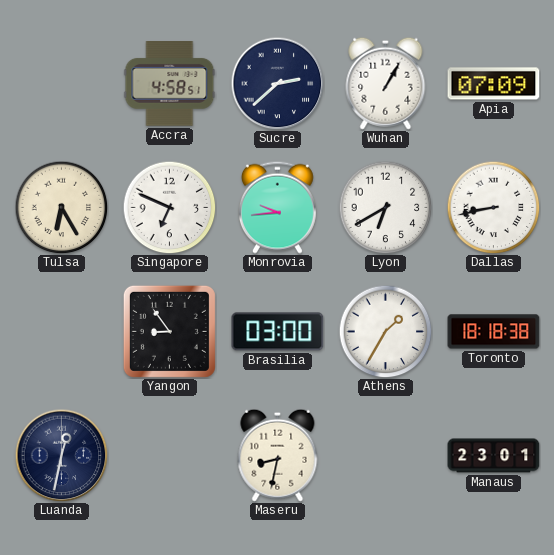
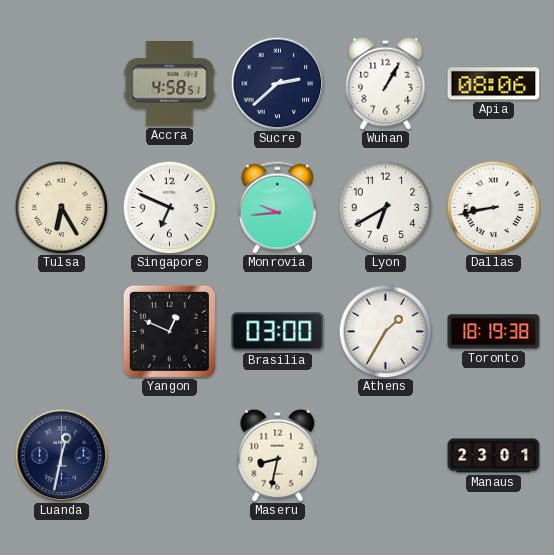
Apia: 07:09 -> 08:06
Yangon: 8:54 -> 12:49
Toronto: 18:18 -> 18:19
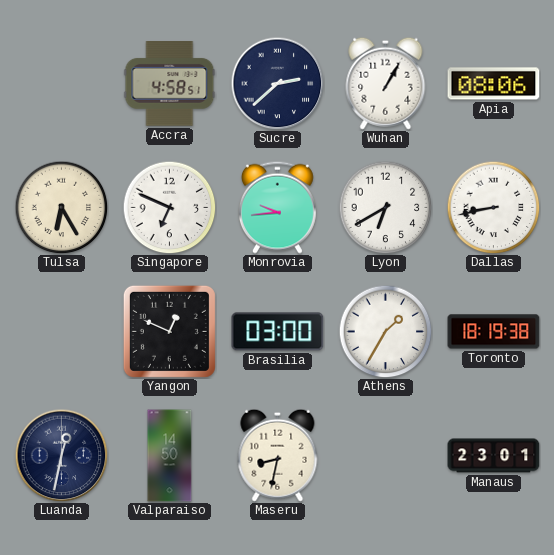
Valparaiso: none -> 14:50
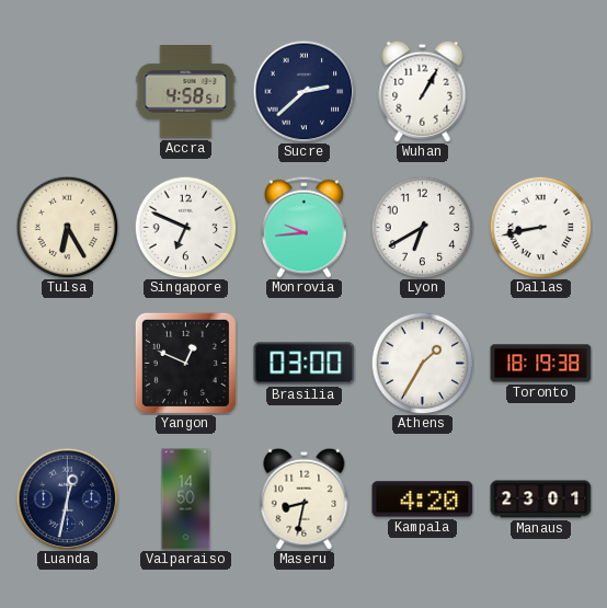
Apia: 08:06 -> none
Kampala: none -> 4:20
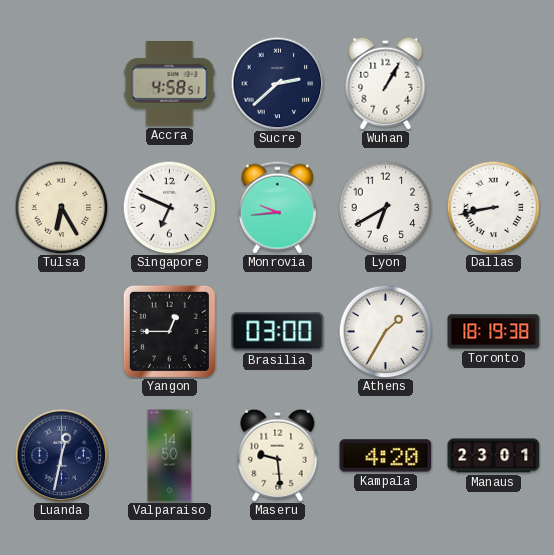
Yangon: 12:49 -> 12:45
Maseru: 8:32 -> 9:29
